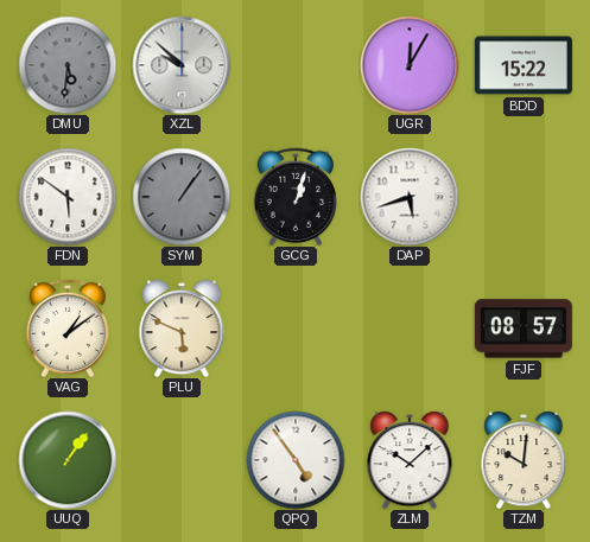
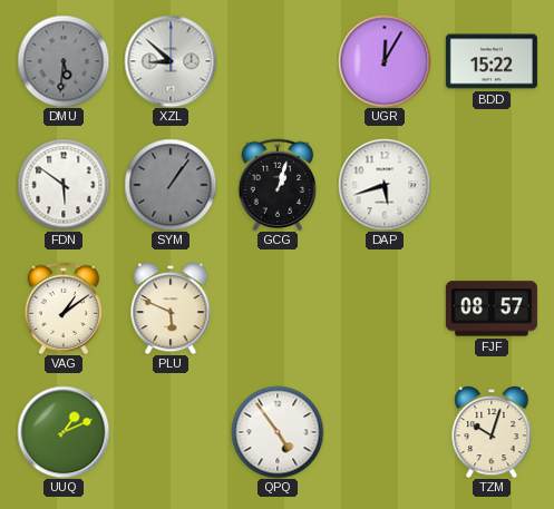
XZL: 9:52 -> 8:52
UUQ: 1:06 -> 1:11
ZLM: 10:08 -> none
TZM: 10:01 -> 10:03
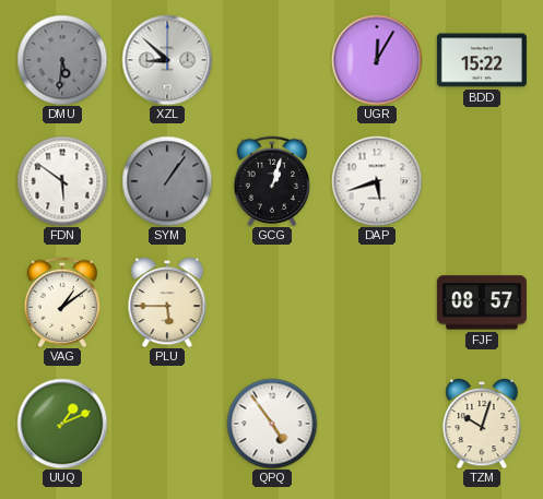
PLU: 5:49 -> 5:45
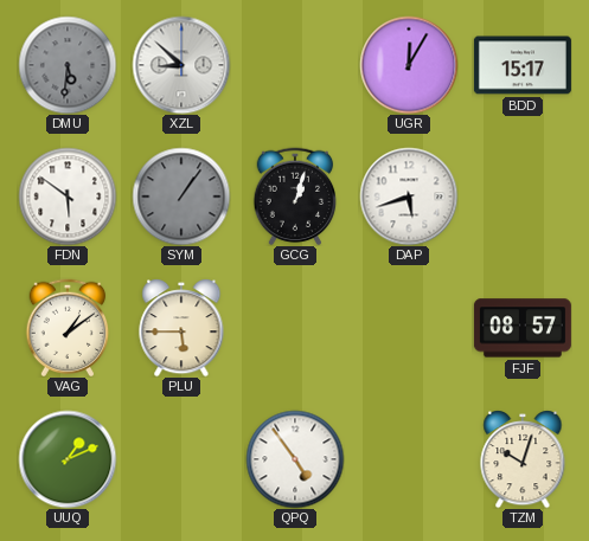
BDD: 15:22 -> 15:17
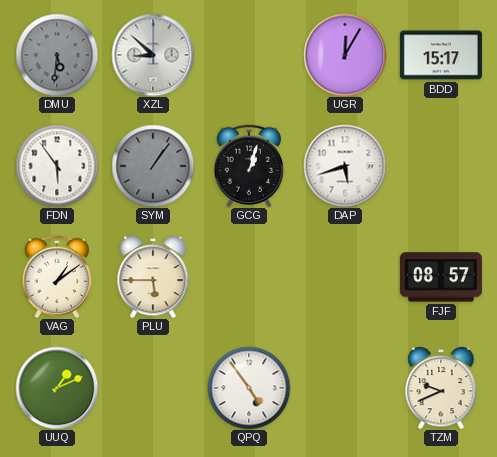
FDN: 5:51 -> 5:54
TZM: 10:03 -> 9:41
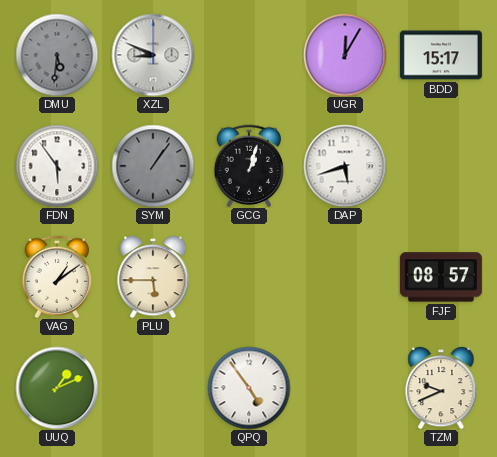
XZL: 8:52 -> 8:49
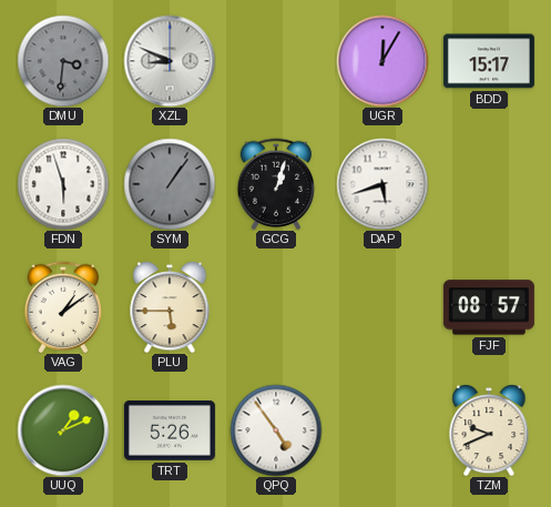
DMU: 5:31 -> 3:31
FDN: 5:54 -> 5:57
TRT: none -> 5:26
